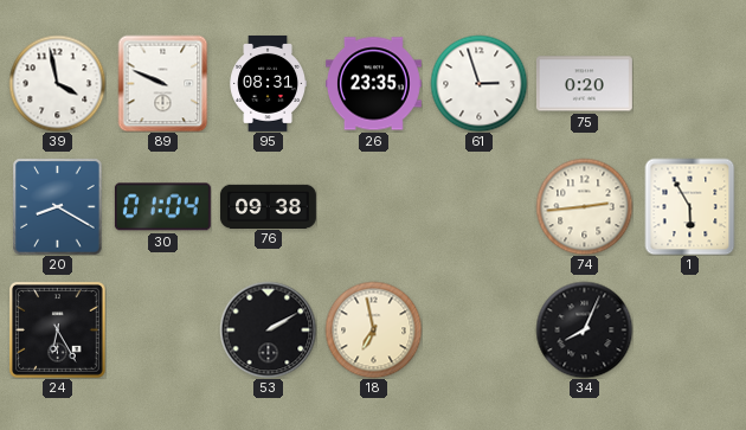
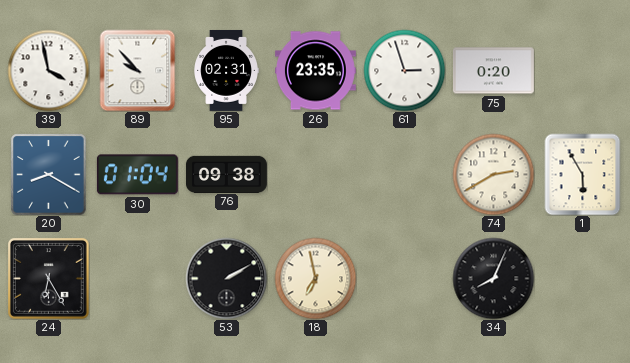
89: 9:49 -> 9:53
95: 08:31 -> 02:31
74: 2:44 -> 2:40
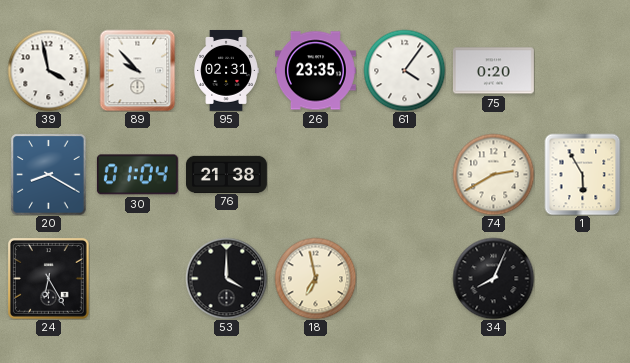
61: 2:57 -> 4:06
76: 09:38 -> 21:38
53: 2:10 -> 4:00
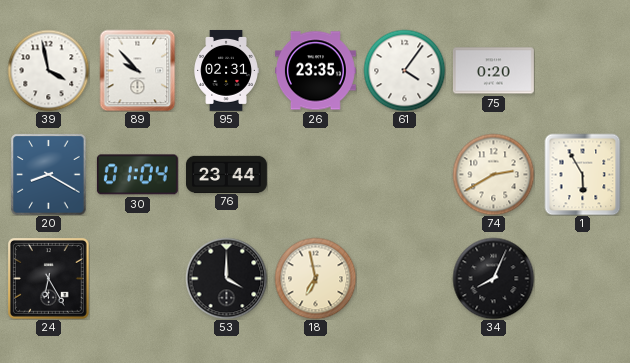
76: 21:38 -> 23:44
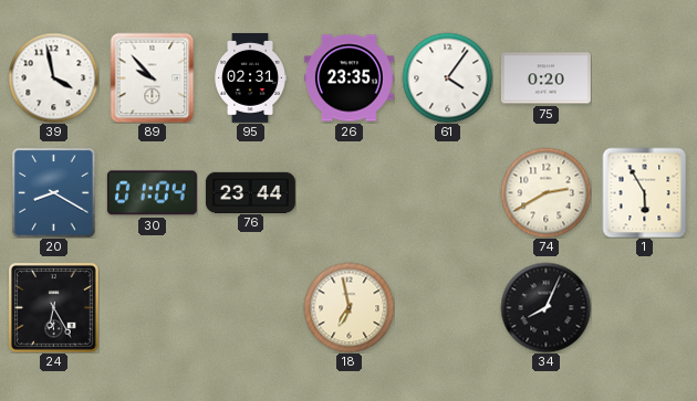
53: 4:00 -> none
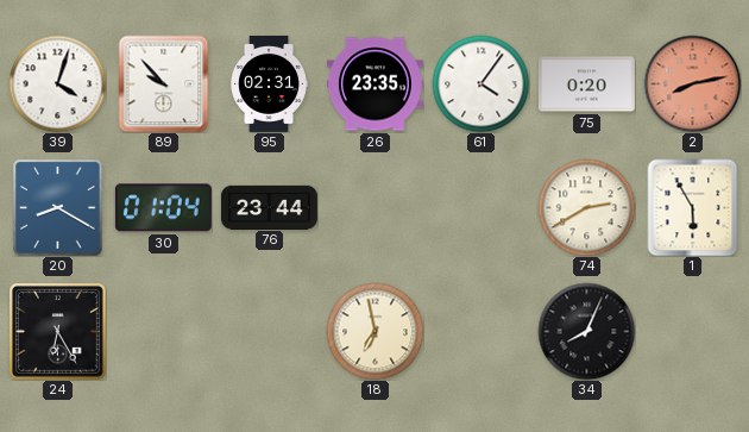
39: 3:58 -> 4:03
2: none -> 8:13
